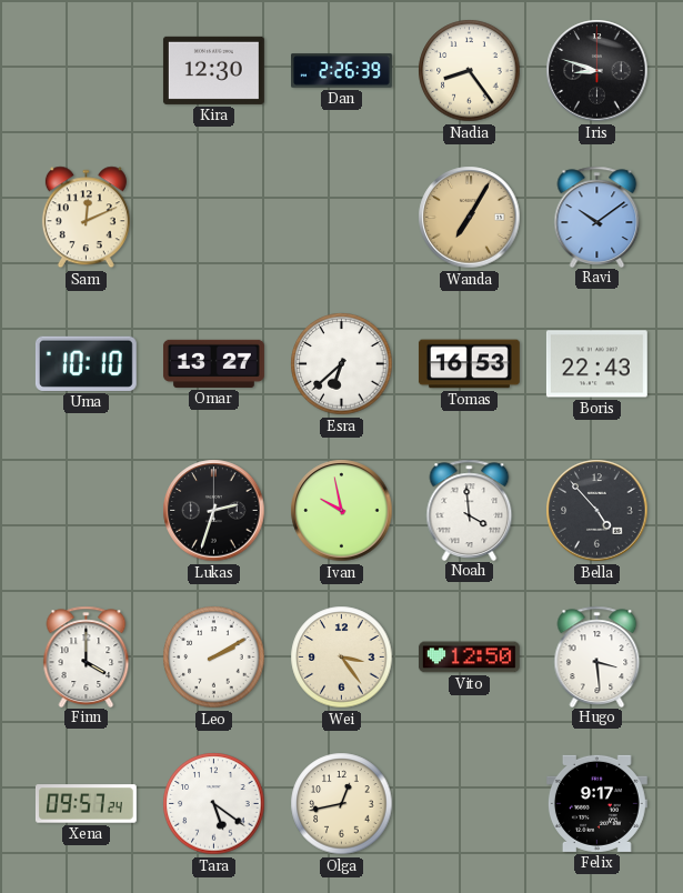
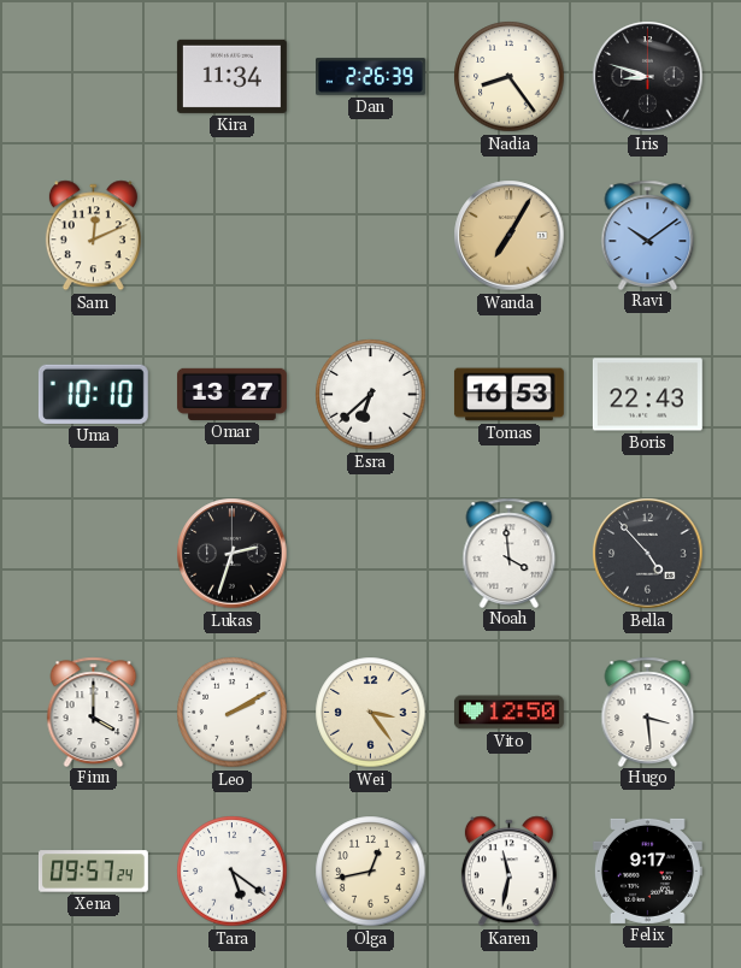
Kira: 12:30 -> 11:34
Ivan: 9:58 -> none
Karen: none -> 11:32
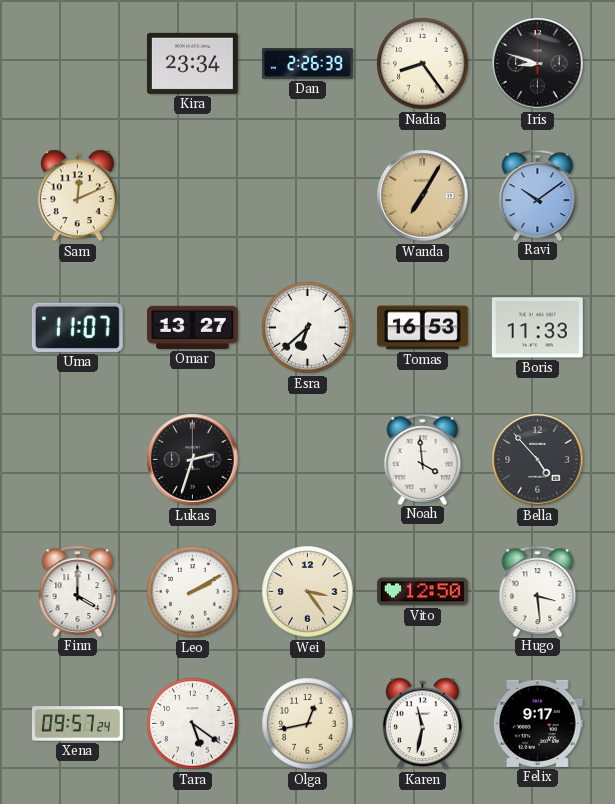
Kira: 11:34 -> 23:34
Uma: 10:10 -> 11:07
Boris: 22:43 -> 11:33
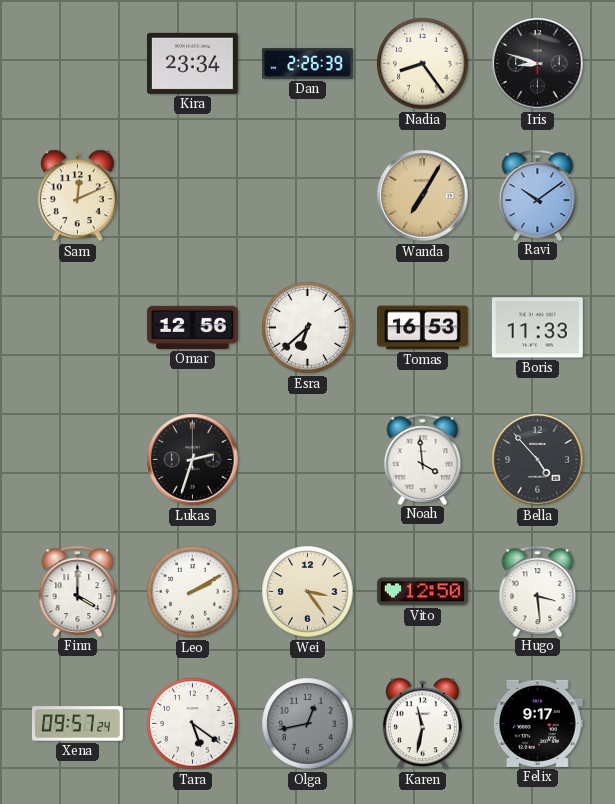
Uma: 11:07 -> none
Omar: 13:27 -> 12:56
Olga dial: cream -> grey
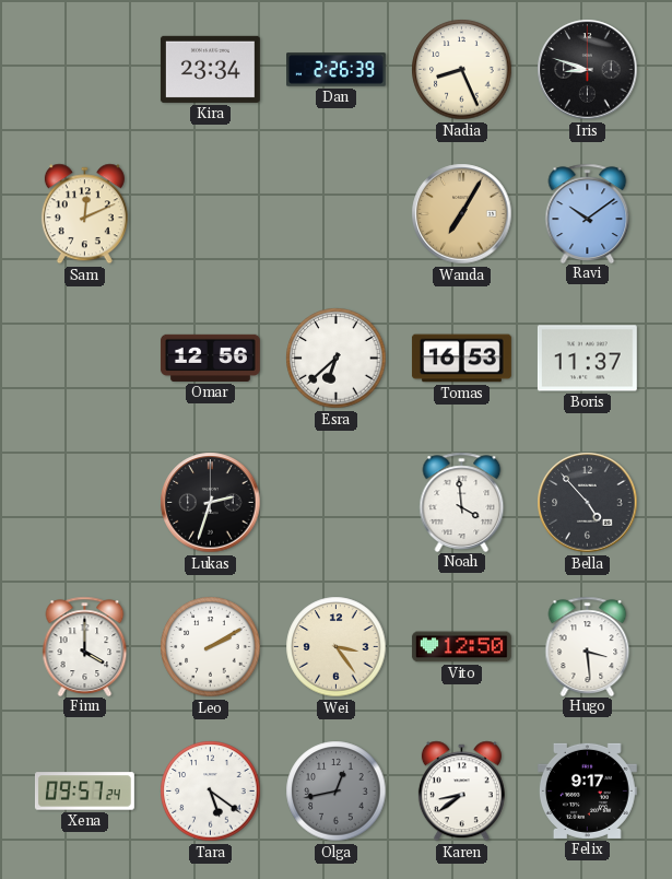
Nadia: 8:24 -> 8:26
Boris: 11:33 -> 11:37
Karen: 11:32 -> 8:39
